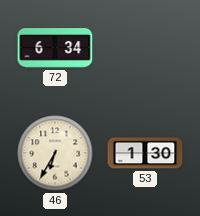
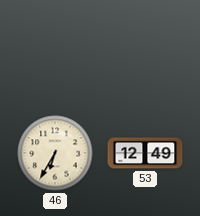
72: 6:34 -> none
53: 1:30 -> 12:49
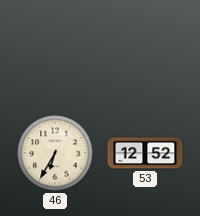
53: 12:49 -> 12:52
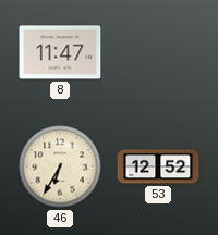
8: none -> 11:47
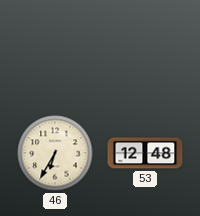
8: 11:47 -> none
53: 12:52 -> 12:48
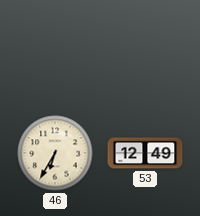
53: 12:48 -> 12:49
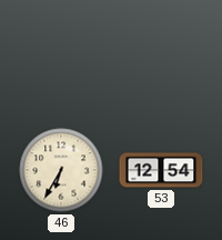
53: 12:49 -> 12:54
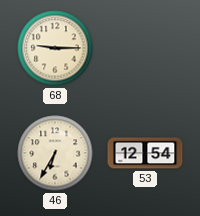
68: none -> 9:15
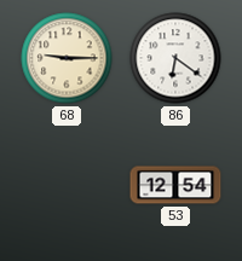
86: none -> 6:21
46: 6:35 -> none
